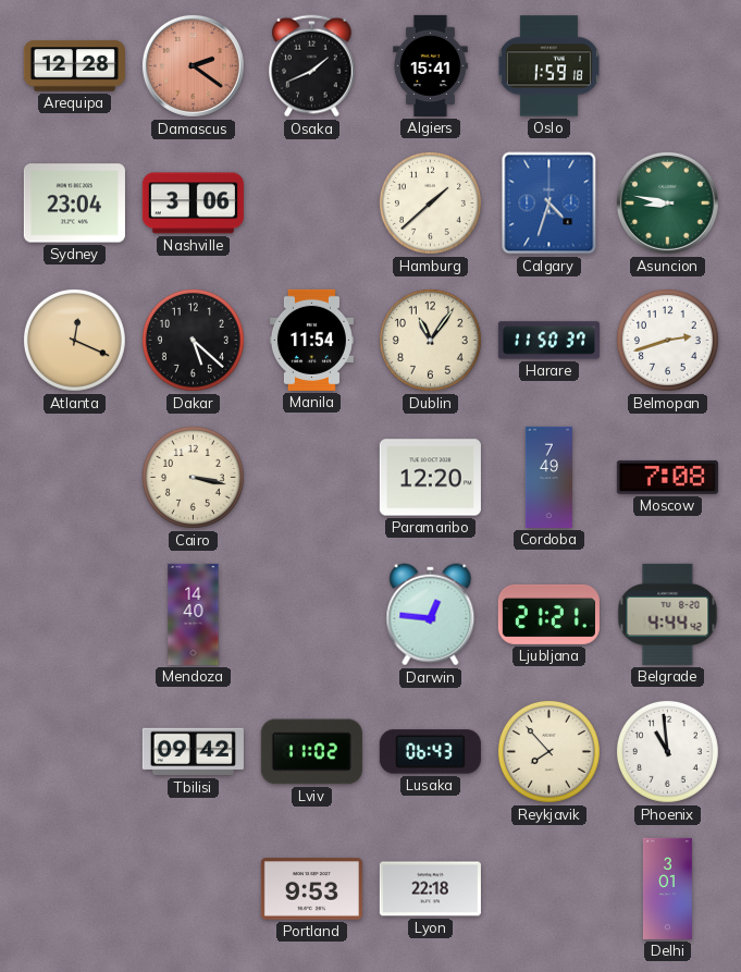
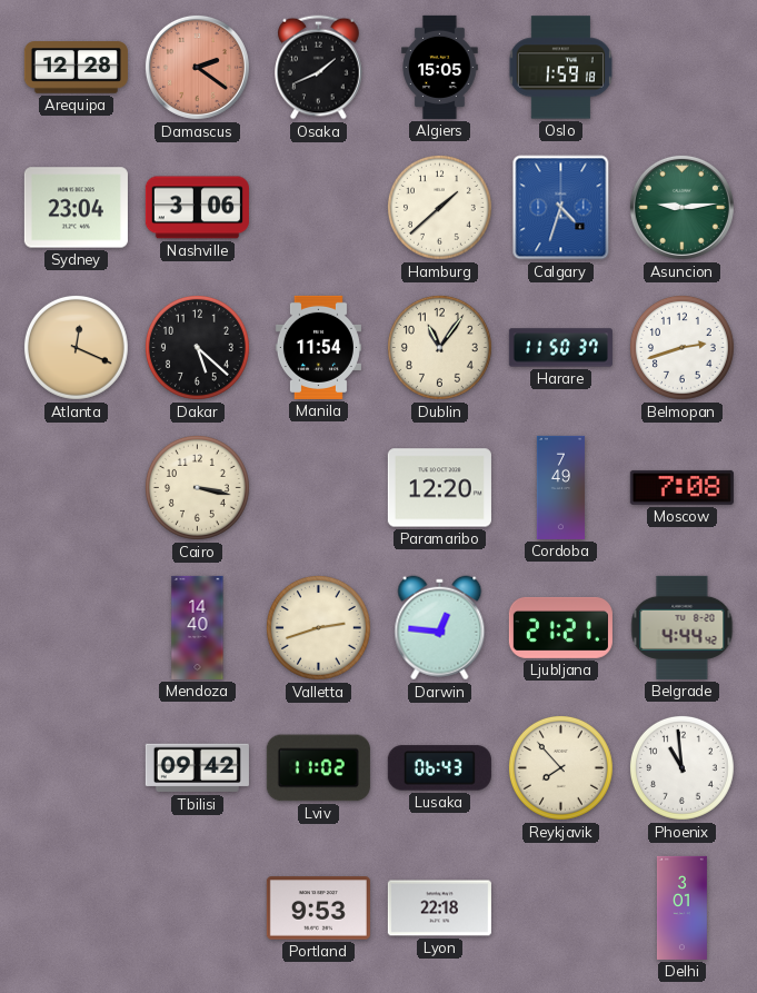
Algiers: 15:41 -> 15:05
Asuncion: 8:47 -> 9:14
Valletta: none -> 2:42
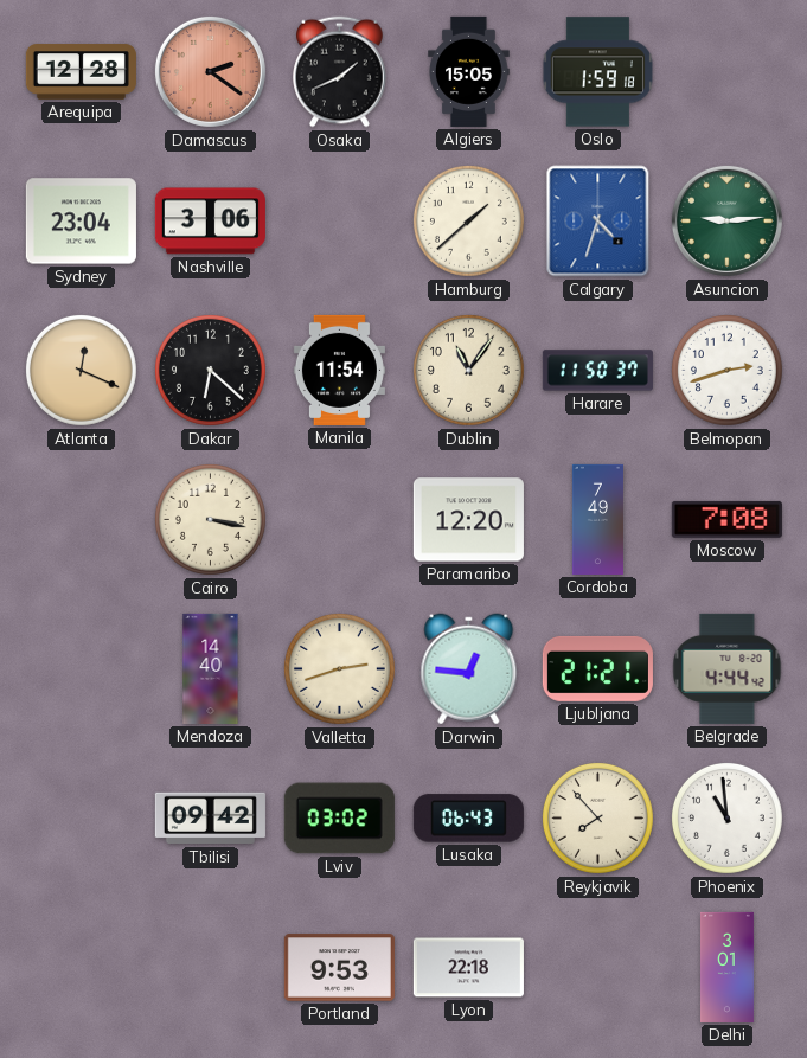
Dakar: 5:22 -> 6:22
Lviv: 11:02 -> 03:02
